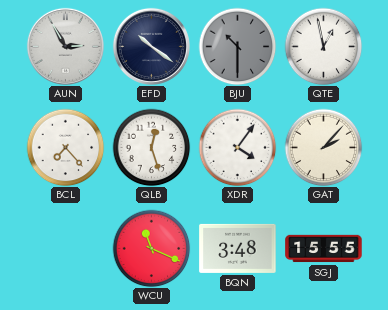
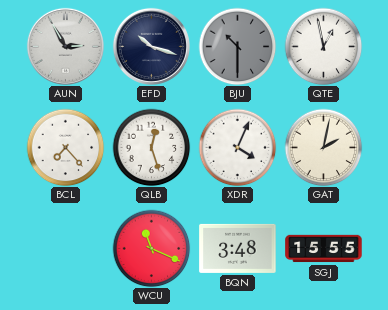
EFD: 10:21 -> 10:18
XDR: 4:06 -> 4:04
GAT: 2:07 -> 2:02
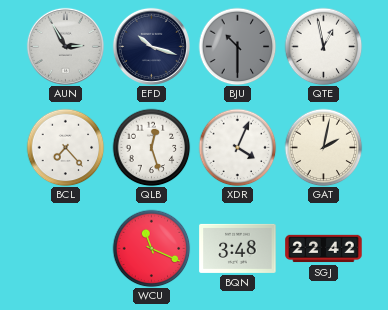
SGJ: 15:55 -> 22:42
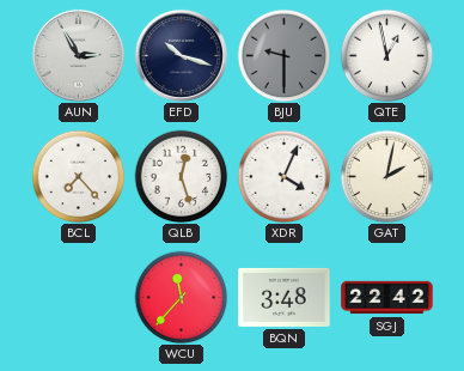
BJU: 10:30 -> 9:30
WCU: 11:19 -> 11:37
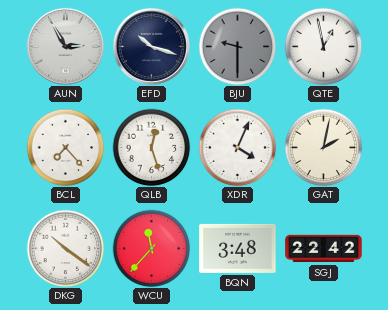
DKG: none -> 10:21
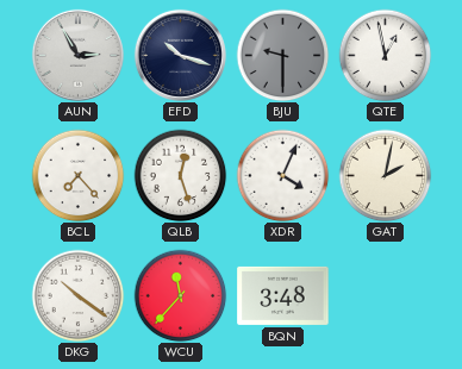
SGJ: 22:42 -> none
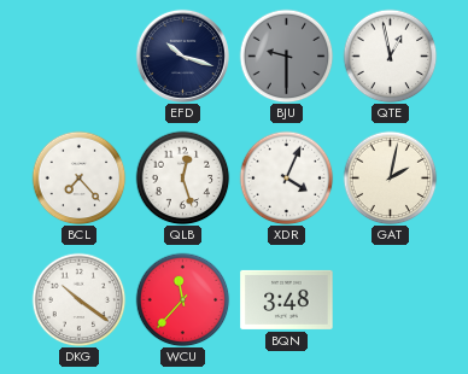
AUN: 2:55 -> none
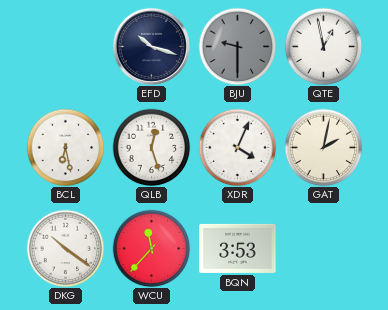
BCL: 7:23 -> 6:28
BQN: 3:48 -> 3:53
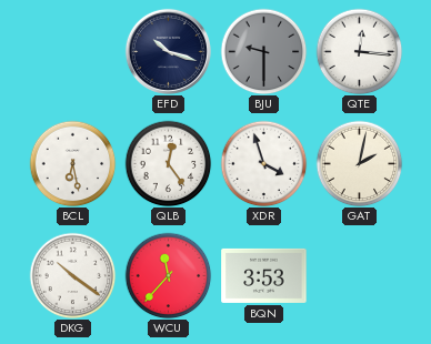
QTE: 12:58 -> 12:16
QLB: 12:27 -> 12:24
XDR: 4:04 -> 3:57
